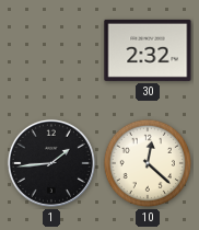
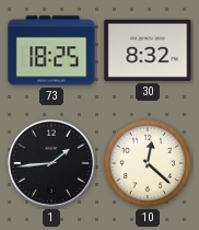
73: none -> 18:25
30: 2:32 -> 8:32
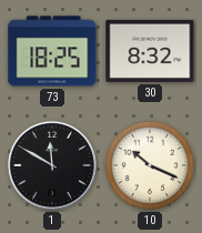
1: 1:44 -> 11:50
10: 12:22 -> 10:19
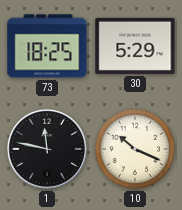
30: 8:32 -> 5:29
1: 11:50 -> 11:47
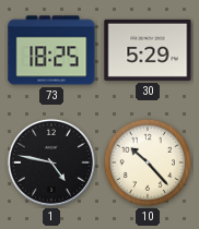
1: 11:47 -> 4:47
10: 10:19 -> 10:23
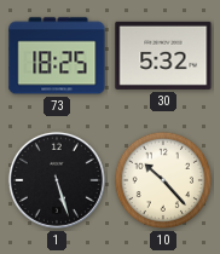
30: 5:29 -> 5:32
1: 4:47 -> 5:27
